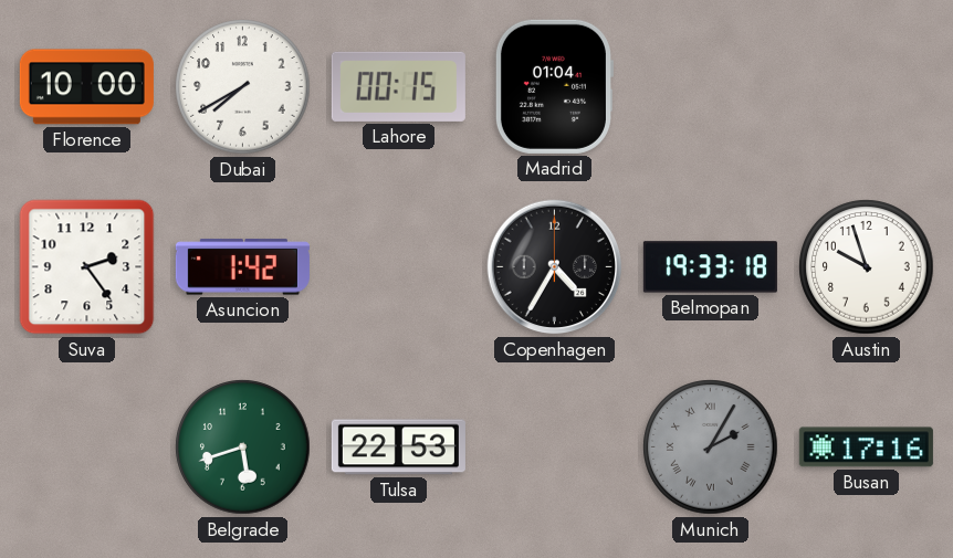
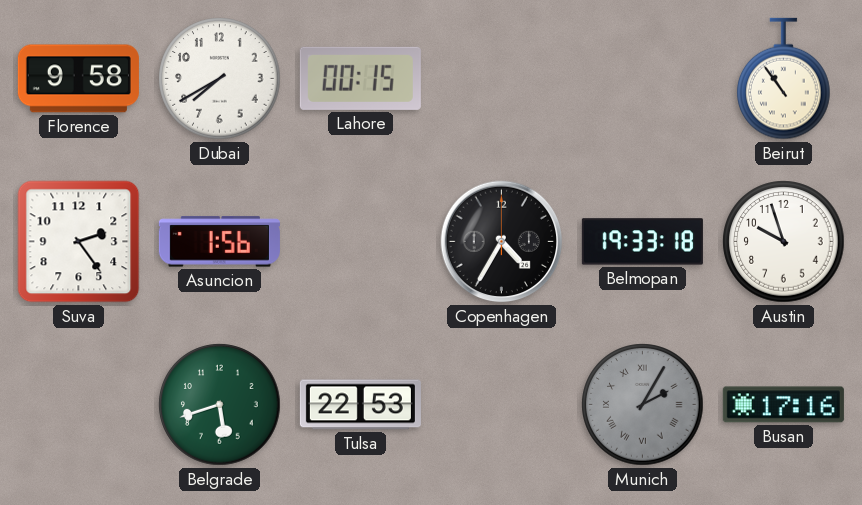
Florence: 10:00 -> 9:58
Madrid: 01:04 -> none
Beirut: none -> 10:54
Asuncion: 1:42 -> 1:56
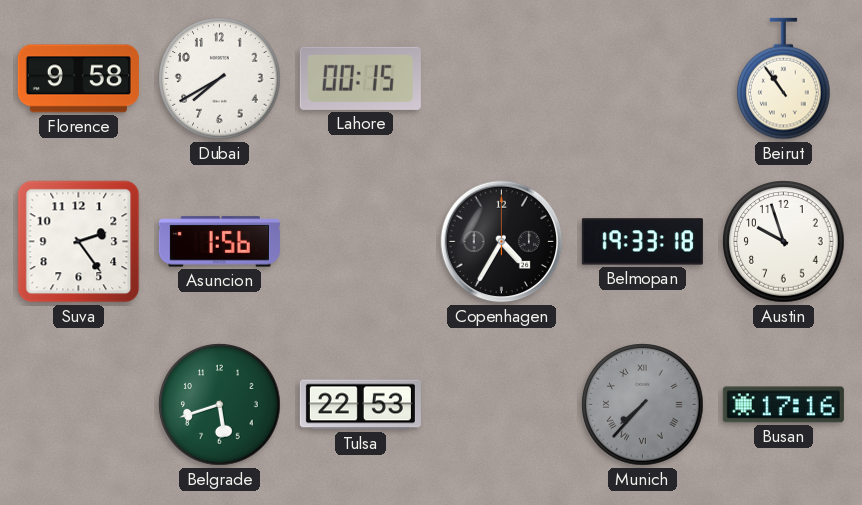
Munich: 2:05 -> 7:37
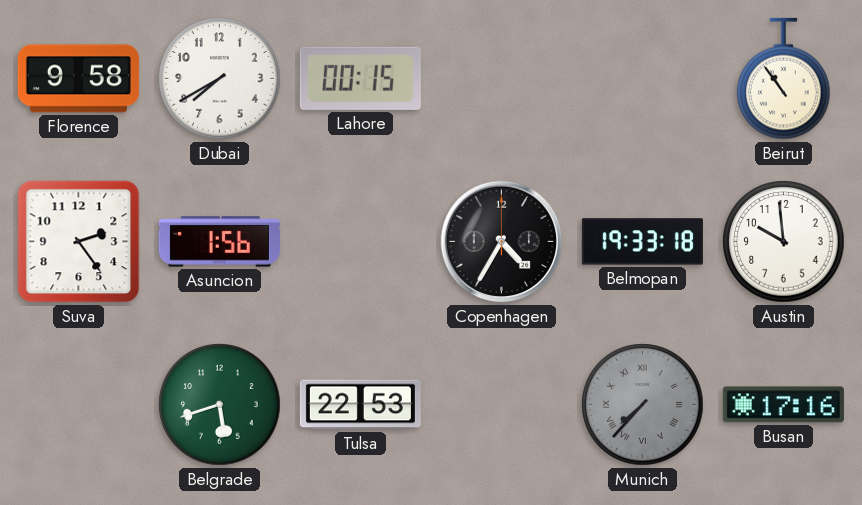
Austin: 9:57 -> 9:59
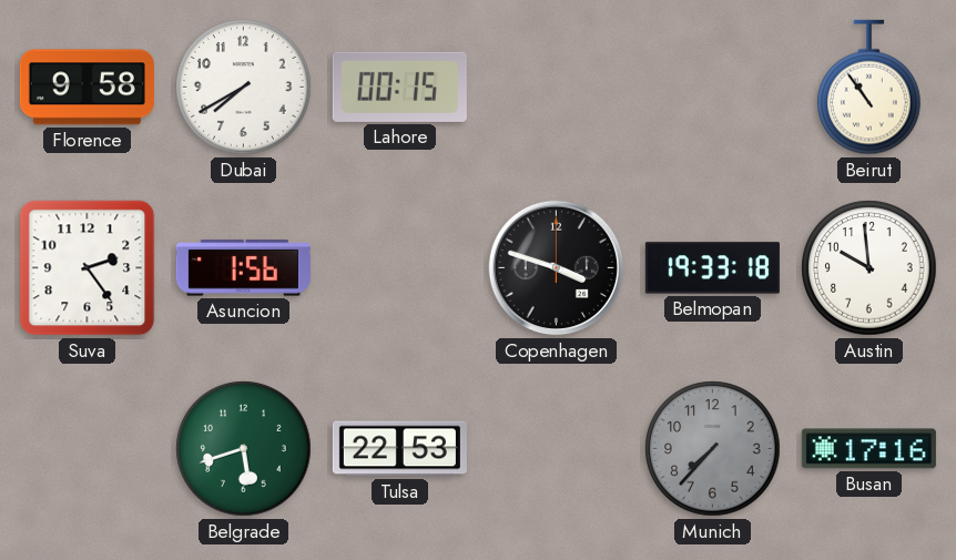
Copenhagen: 4:35 -> 3:48
Munich numerals: Roman -> Arabic
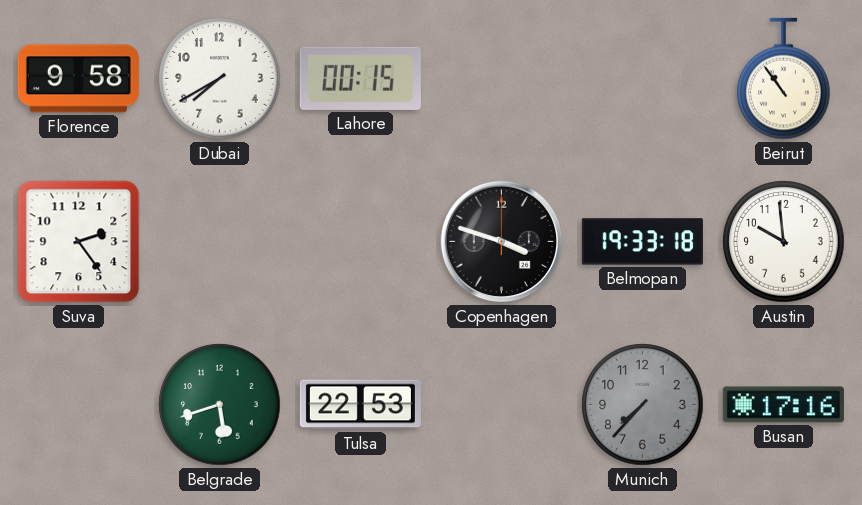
Asuncion: 1:56 -> none
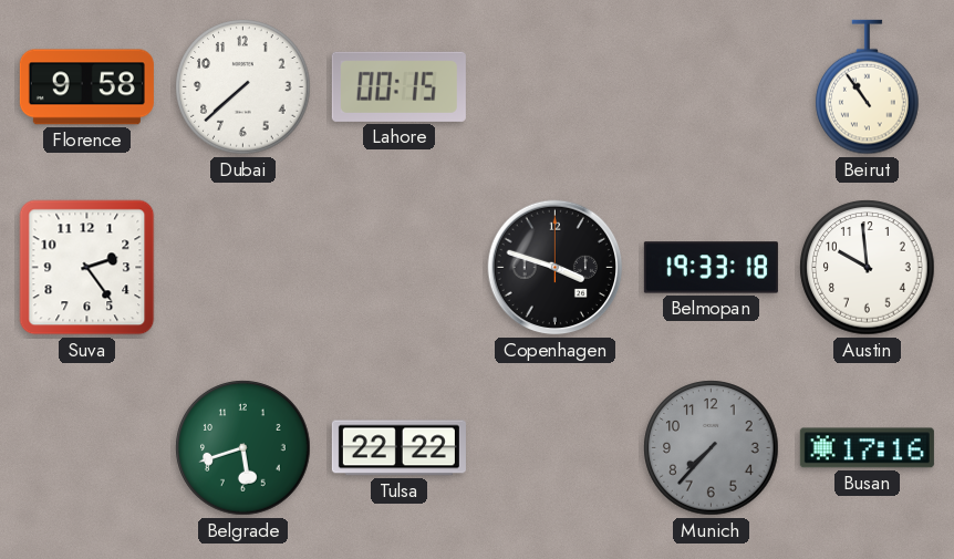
Dubai: 7:40 -> 7:38
Tulsa: 22:53 -> 22:22
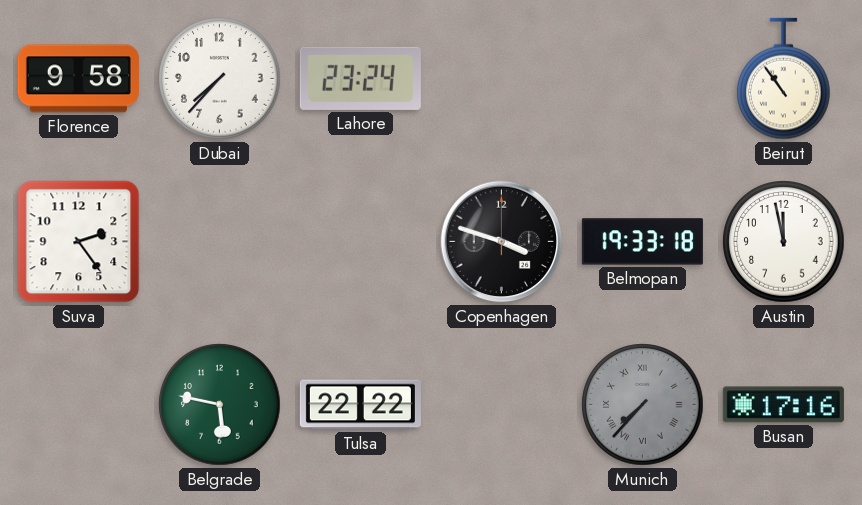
Dubai: 7:38 -> 7:37
Lahore: 00:15 -> 23:24
Austin: 9:59 -> 11:58
Belgrade: 5:42 -> 5:47
Munich numerals: Arabic -> Roman
